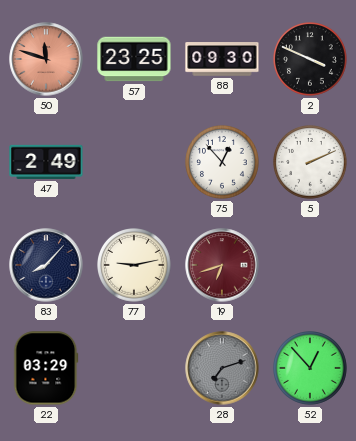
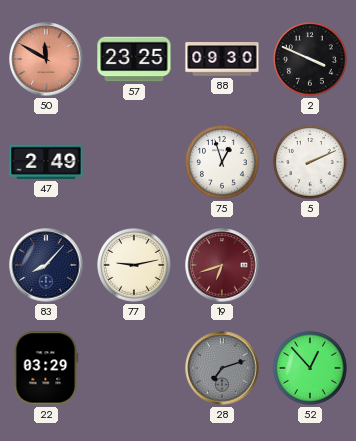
50: 11:48 -> 11:50
75: 12:53 -> 12:57
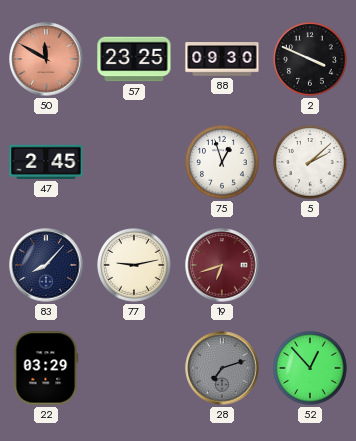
47: 2:49 -> 2:45
5: 2:11 -> 2:08
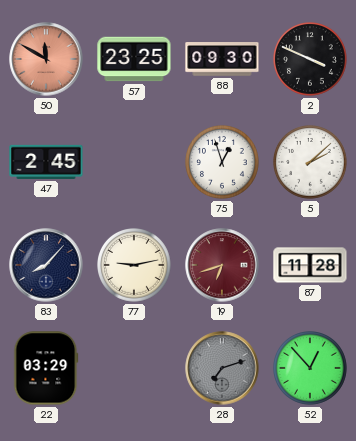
87: none -> 11:28
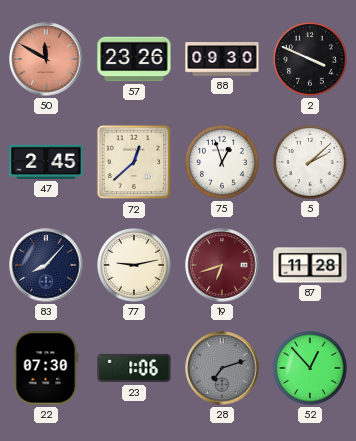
57: 23:25 -> 23:26
72: none -> 12:38
22: 03:29 -> 07:30
23: none -> 1:06
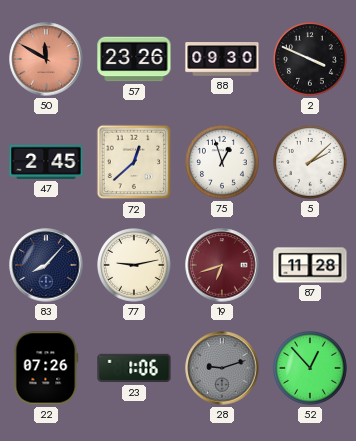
22: 07:30 -> 07:26
28: 7:12 -> 9:12
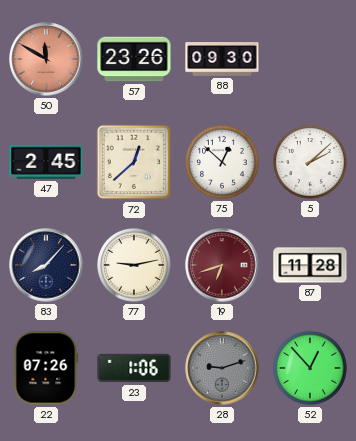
2: 3:49 -> none
75: 12:57 -> 12:52
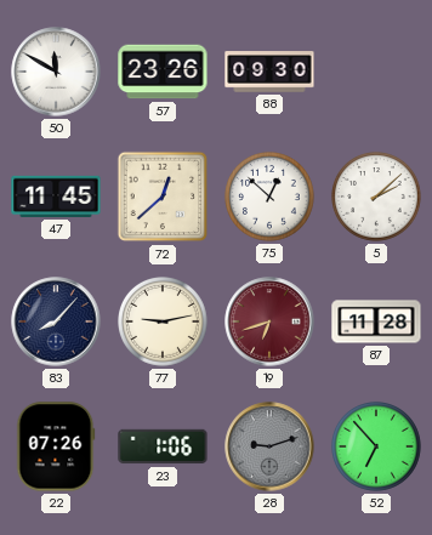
50 dial: salmon -> white
47: 2:45 -> 11:45
52: 12:53 -> 6:53
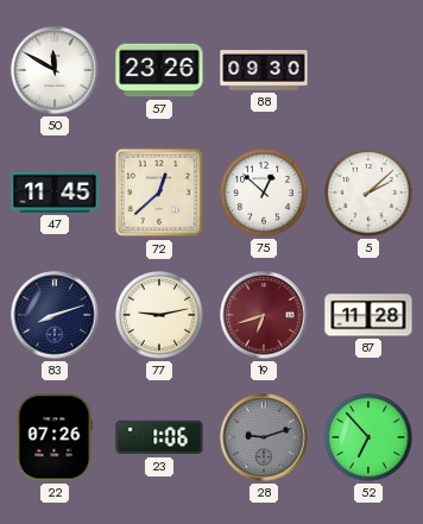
83: 8:07 -> 8:12
